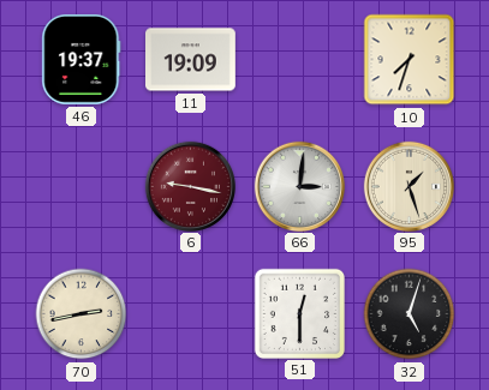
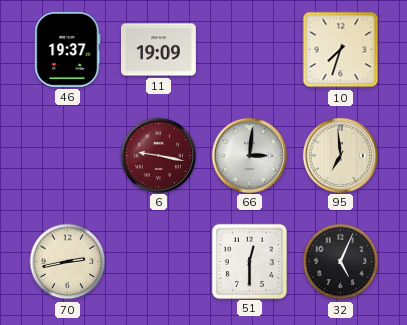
95: 1:27 -> 6:59
32: 5:03 -> 5:04
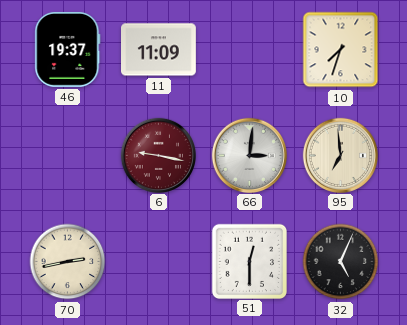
11: 19:09 -> 11:09
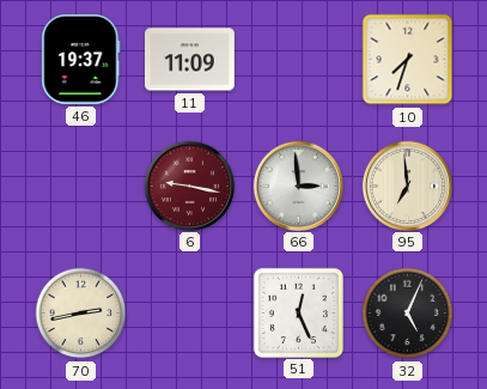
66: 3:01 -> 2:59
51: 12:30 -> 12:26
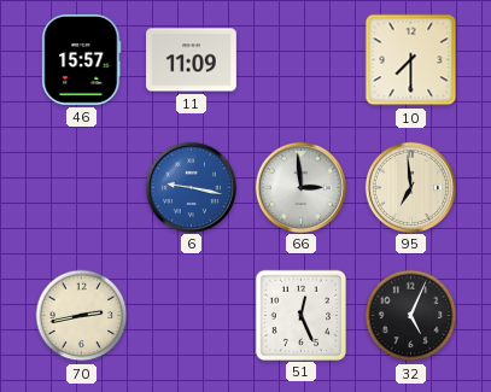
46: 19:37 -> 15:57
10: 7:33 -> 7:30
6 dial: burgundy -> blue
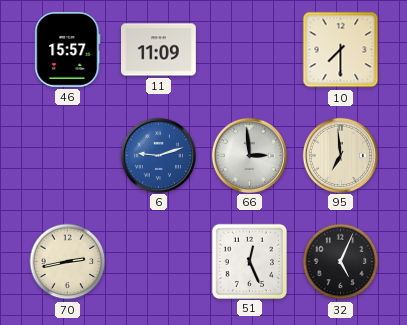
6: 9:17 -> 9:12
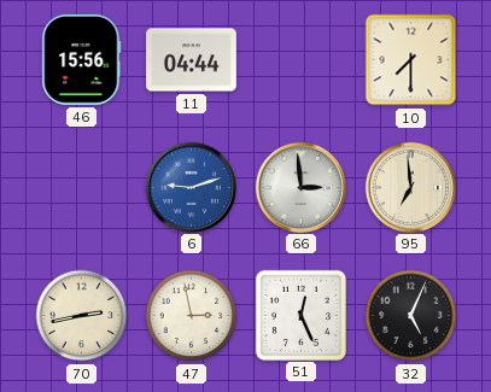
46: 15:57 -> 15:56
11: 11:09 -> 04:44
47: none -> 2:58
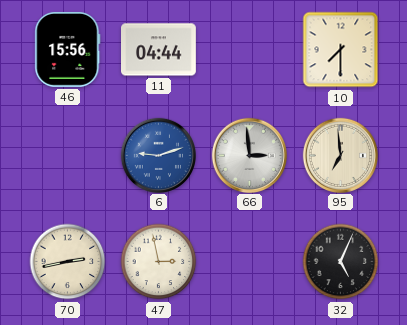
51: 12:26 -> none
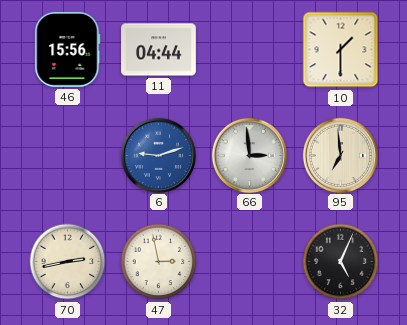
10: 7:30 -> 1:30
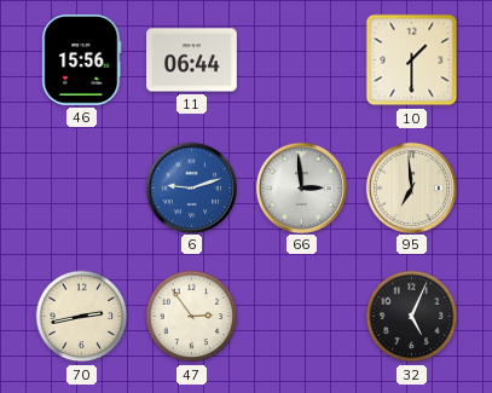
11: 04:44 -> 06:44
47: 2:58 -> 2:54
